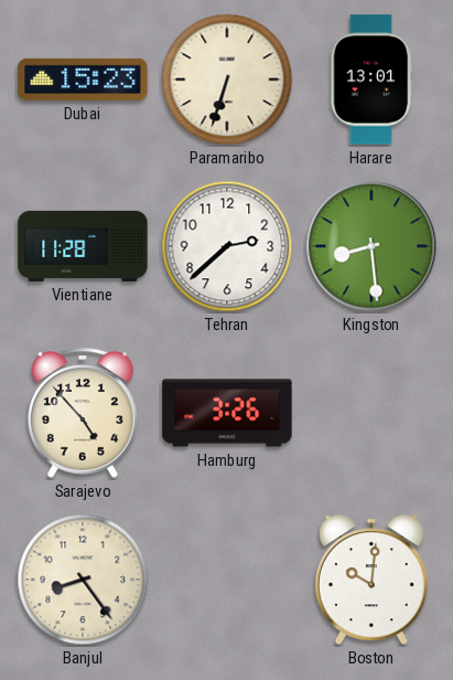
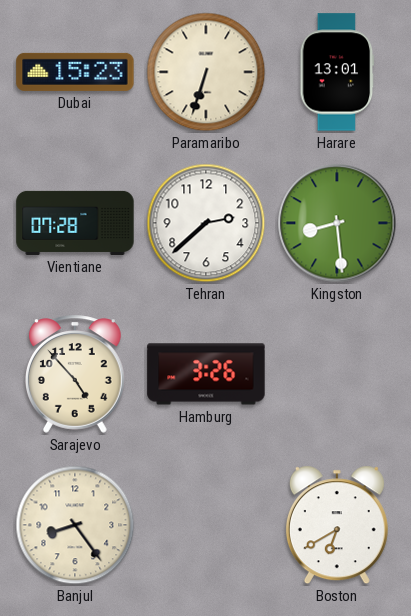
Vientiane: 11:28 -> 07:28
Boston: 10:01 -> 6:40
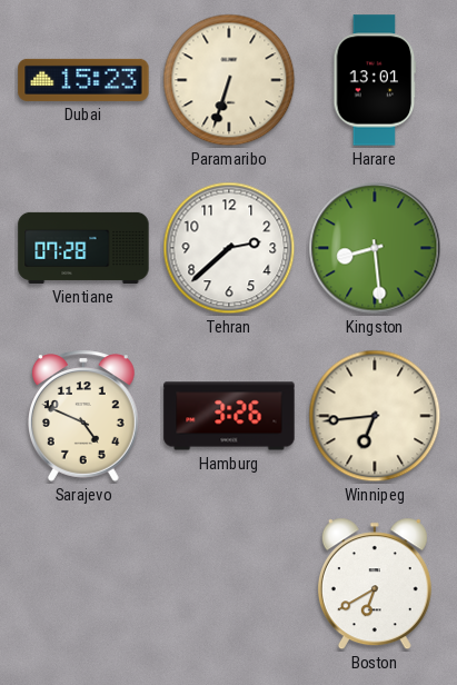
Sarajevo: 4:53 -> 4:49
Winnipeg: none -> 6:44
Banjul: 8:24 -> none
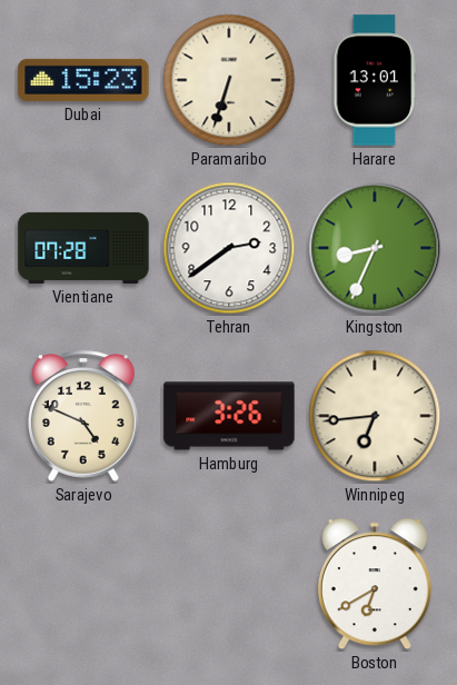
Tehran: 2:38 -> 2:39
Kingston: 8:29 -> 8:34
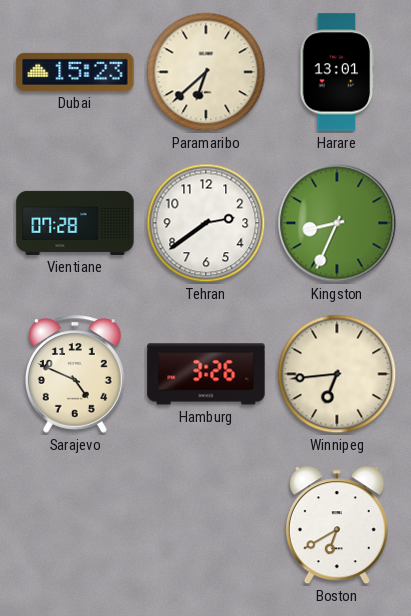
Paramaribo: 6:33 -> 6:38
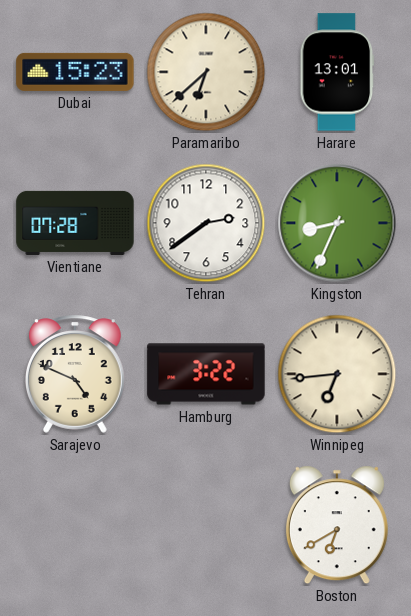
Hamburg: 3:26 -> 3:22
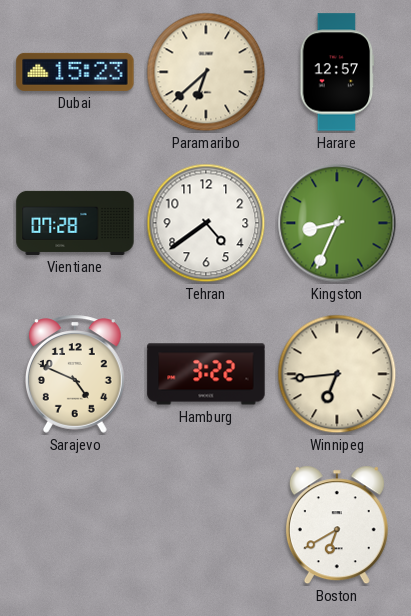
Harare: 13:01 -> 12:57
Tehran: 2:39 -> 4:39
